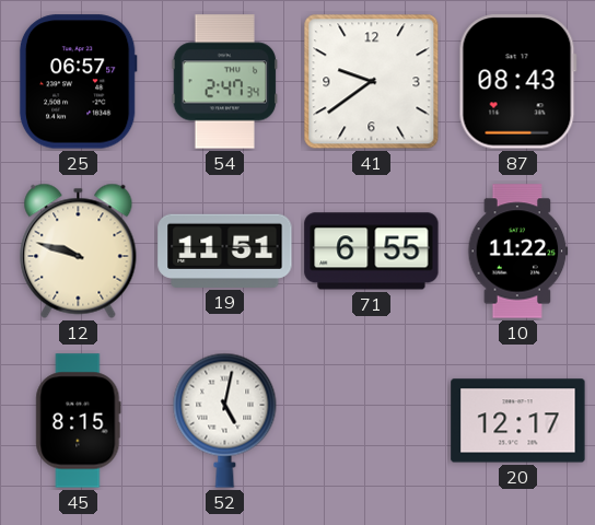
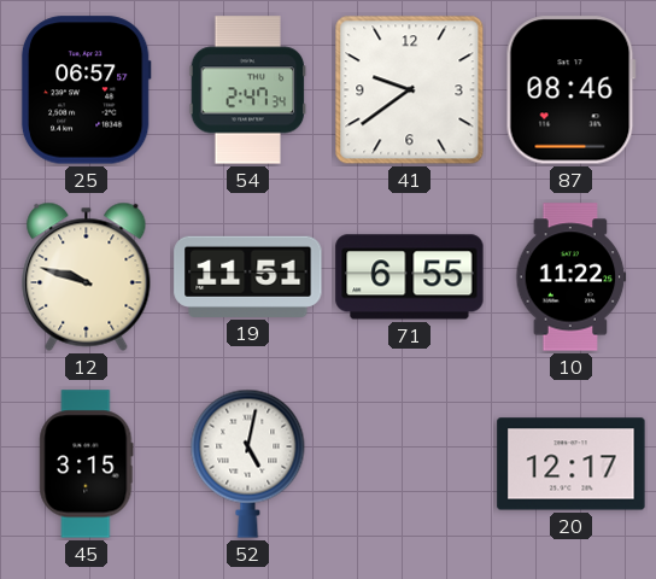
87: 08:43 -> 08:46
45: 8:15 -> 3:15
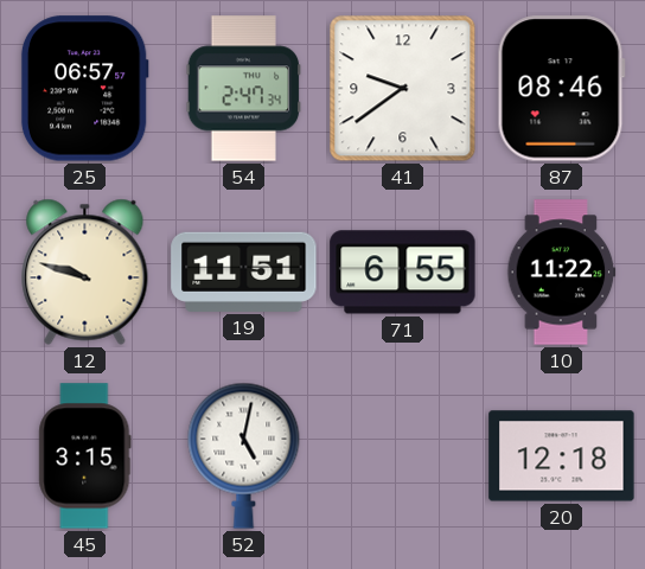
20: 12:17 -> 12:18
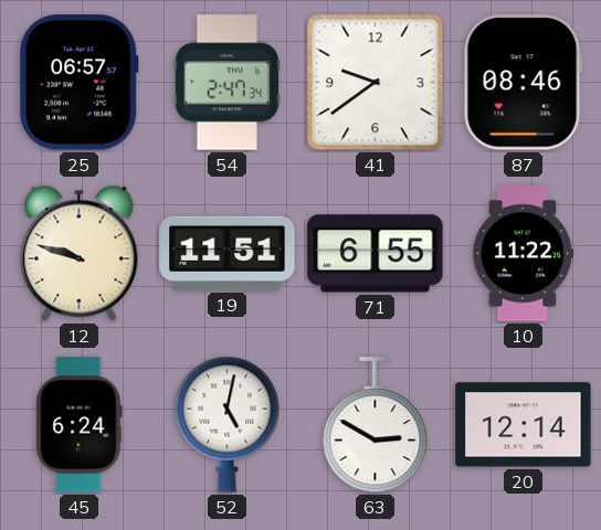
45: 3:15 -> 6:24
63: none -> 2:50
20: 12:18 -> 12:14
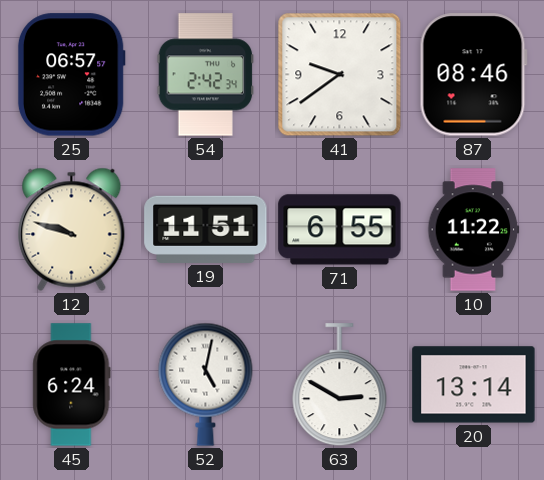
54: 2:47 -> 2:42
20: 12:14 -> 13:14
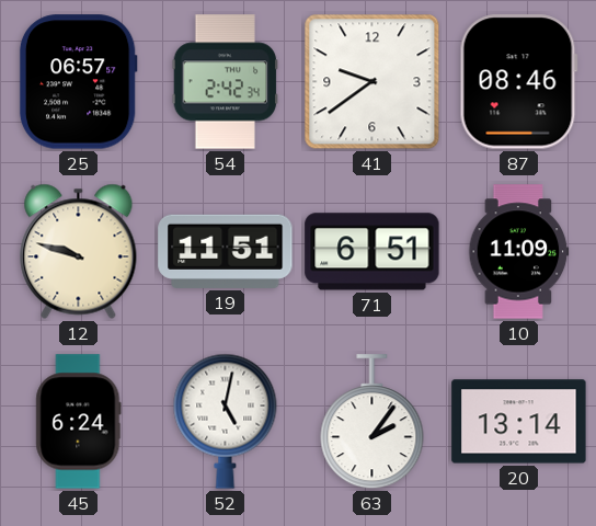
71: 6:55 -> 6:51
10: 11:22 -> 11:09
63: 2:50 -> 2:06
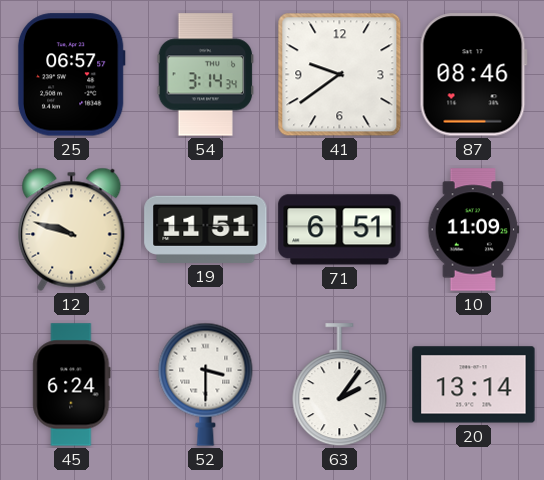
54: 2:42 -> 3:14
52: 5:02 -> 3:30
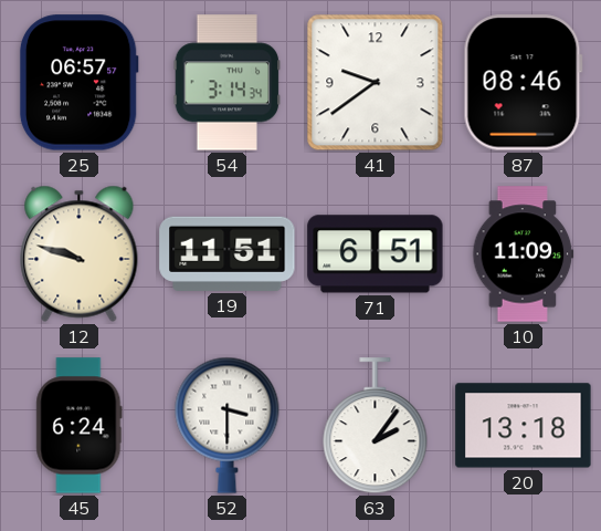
20: 13:14 -> 13:18
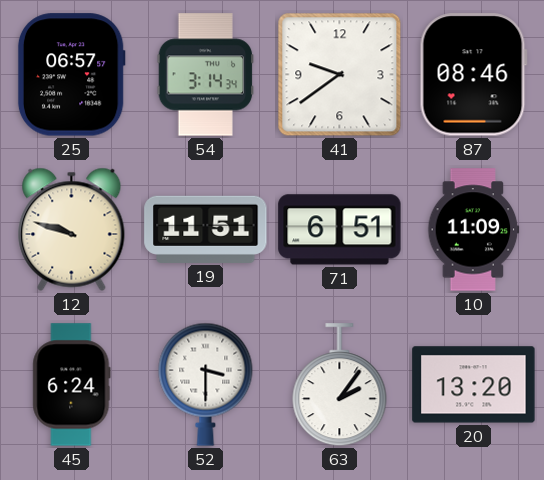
20: 13:18 -> 13:20
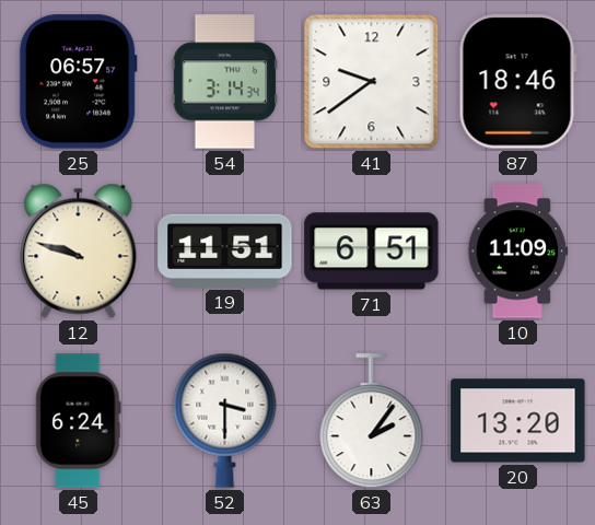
87: 08:46 -> 18:46
